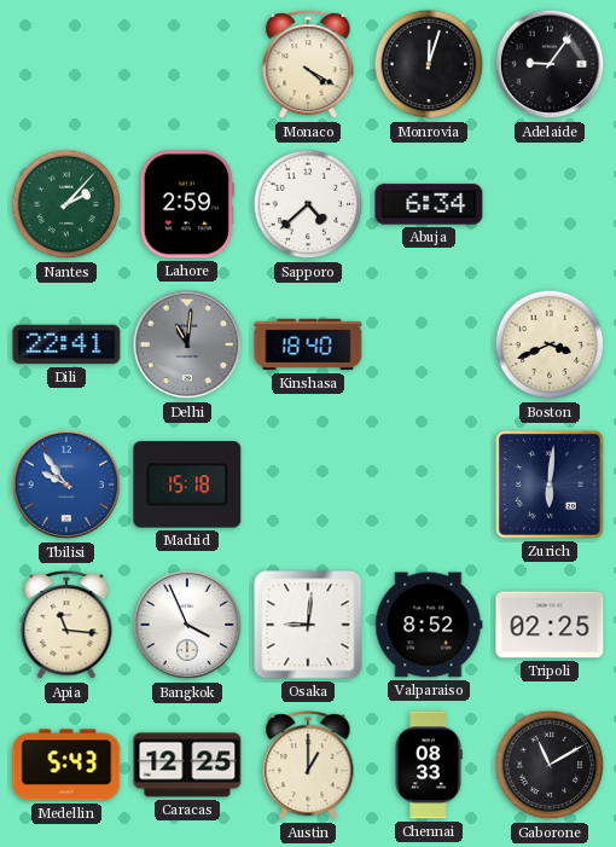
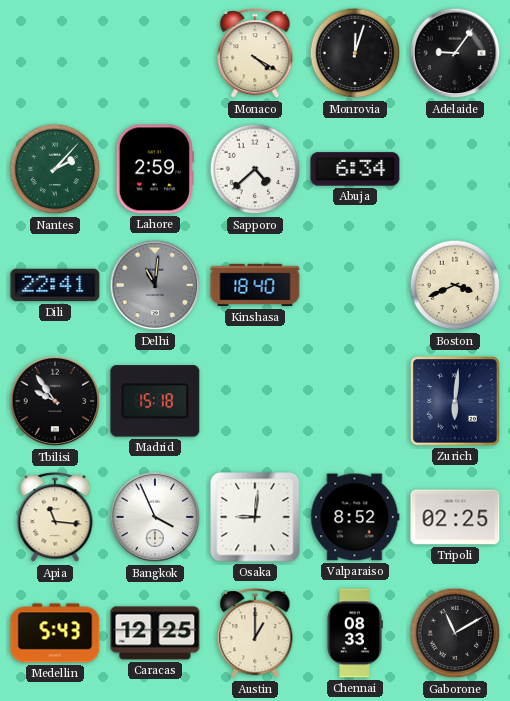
Tbilisi dial: blue -> black
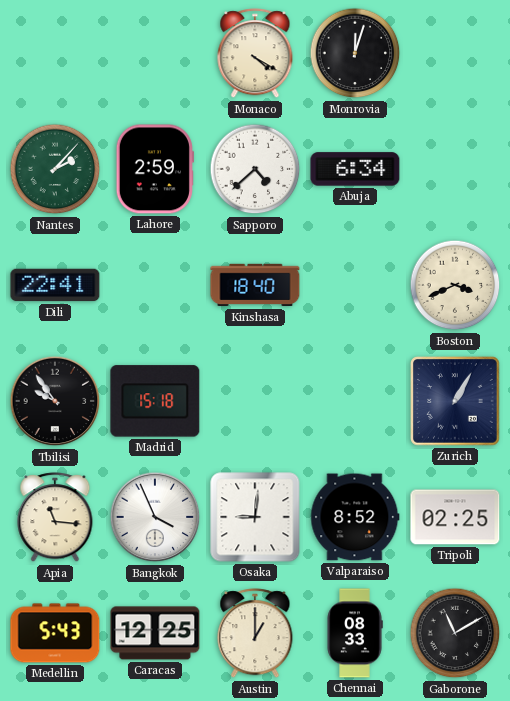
Adelaide: 9:06 -> none
Delhi: 11:01 -> none
Zurich: 6:01 -> 1:05
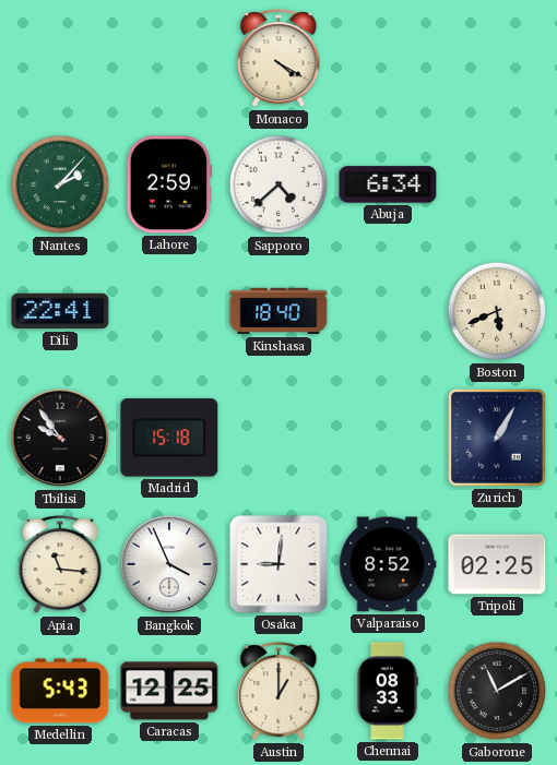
Monrovia: 12:03 -> none
Boston: 3:41 -> 5:41
